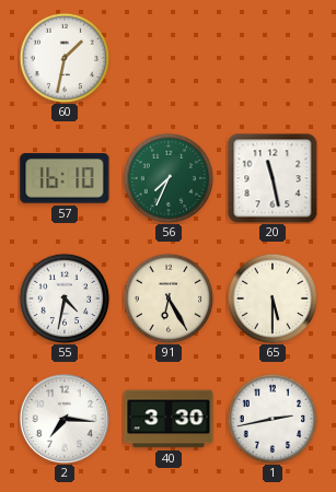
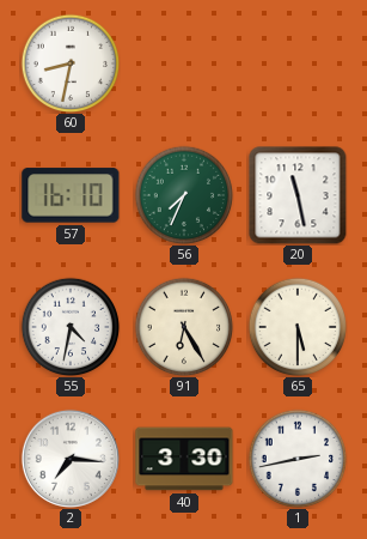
60: 1:32 -> 8:32
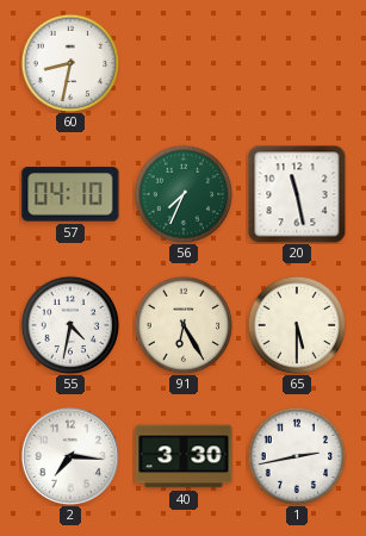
57: 16:10 -> 04:10
